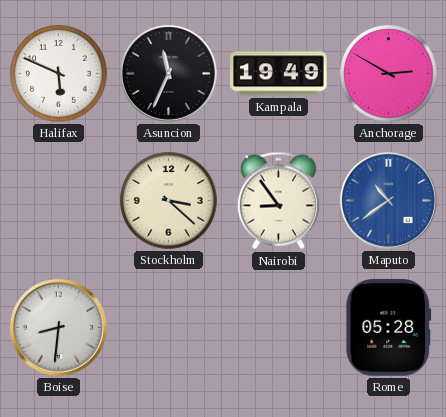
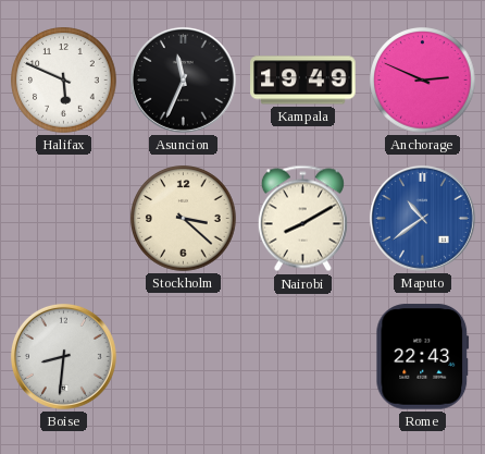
Anchorage: 2:50 -> 2:49
Nairobi: 8:54 -> 8:10
Rome: 05:28 -> 22:43
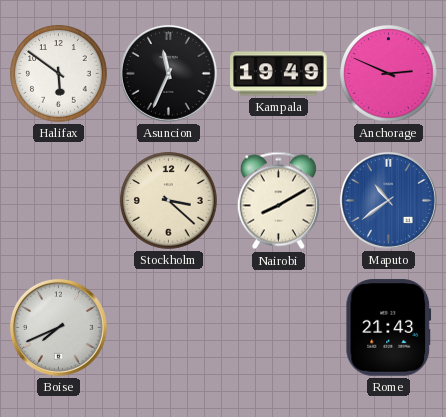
Halifax: 5:49 -> 5:51
Boise: 8:31 -> 7:41
Rome: 22:43 -> 21:43
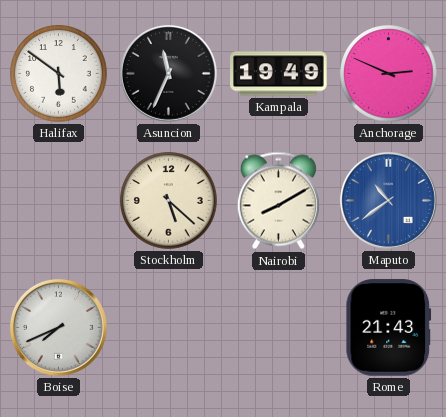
Stockholm: 3:22 -> 5:22
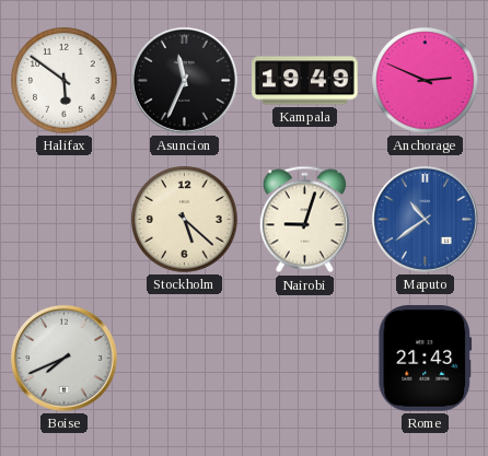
Nairobi: 8:10 -> 9:03
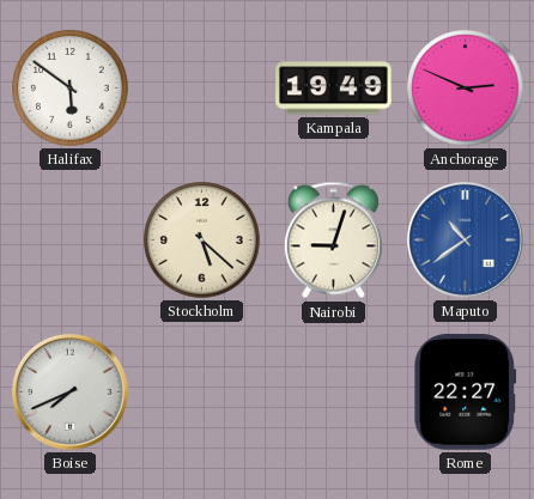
Asuncion: 11:34 -> none
Rome: 21:43 -> 22:27
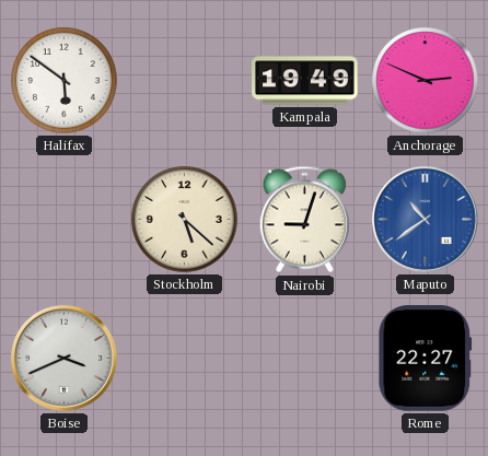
Boise: 7:41 -> 3:41
